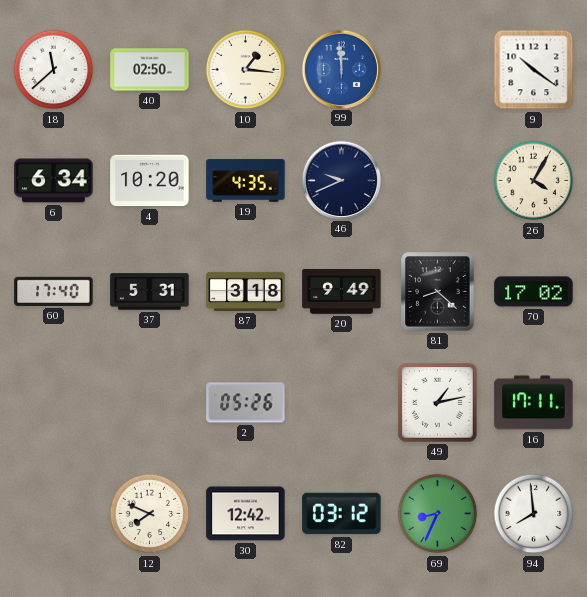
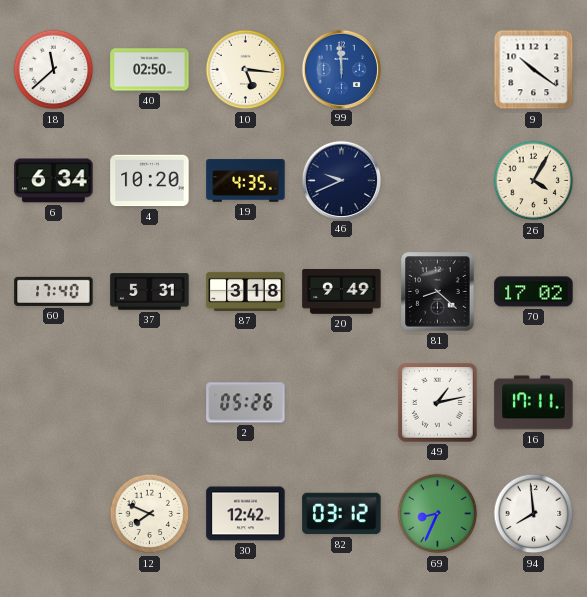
10: 1:16 -> 5:16
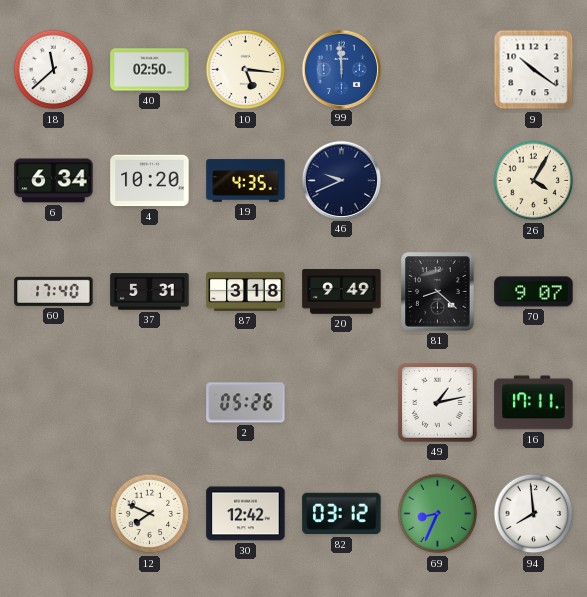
70: 17:02 -> 9:07
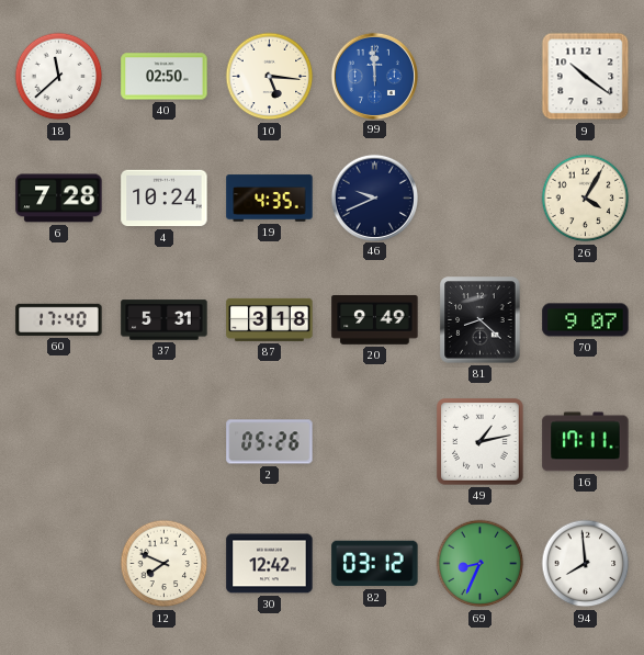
6: 6:34 -> 7:28
4: 10:20 -> 10:24
